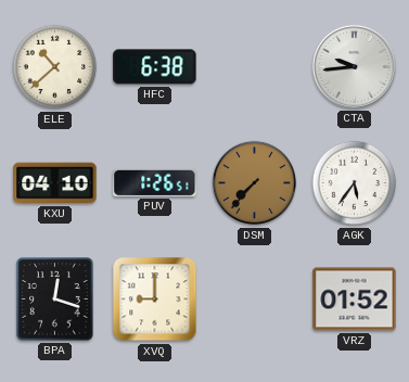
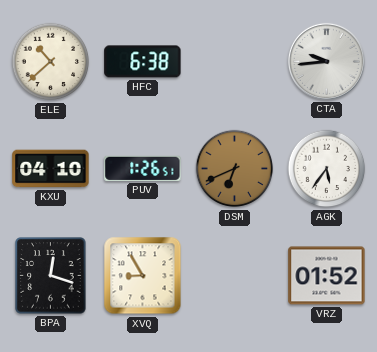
DSM: 7:37 -> 6:41
XVQ: 9:00 -> 8:55
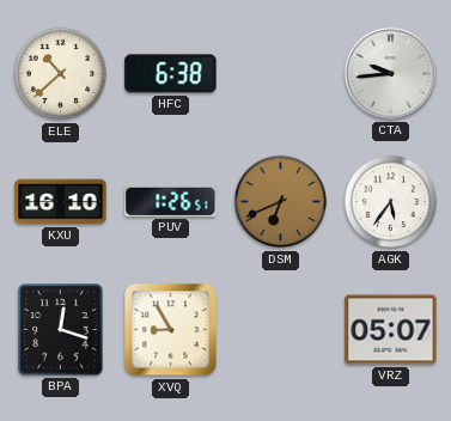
KXU: 04:10 -> 16:10
VRZ: 01:52 -> 05:07
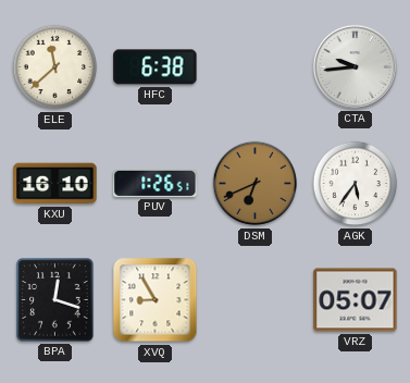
ELE: 10:38 -> 11:38
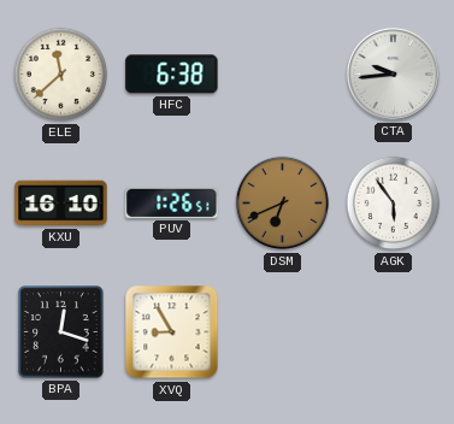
AGK: 5:36 -> 5:54
VRZ: 05:07 -> none
